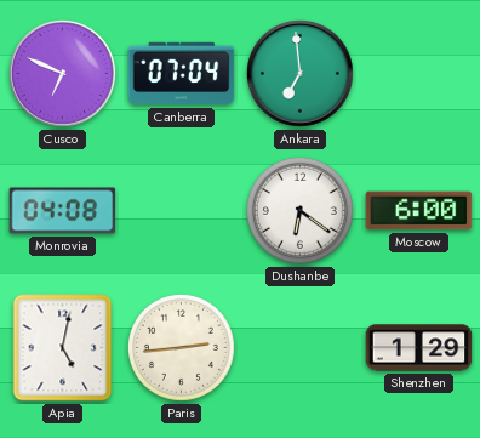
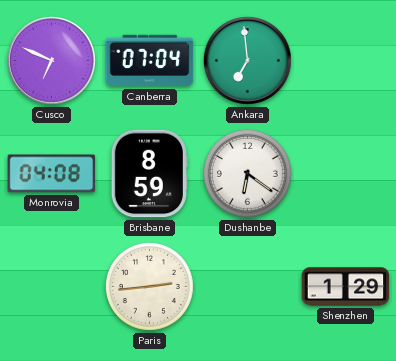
Brisbane: none -> 8:59
Moscow: 6:00 -> none
Apia: 5:02 -> none
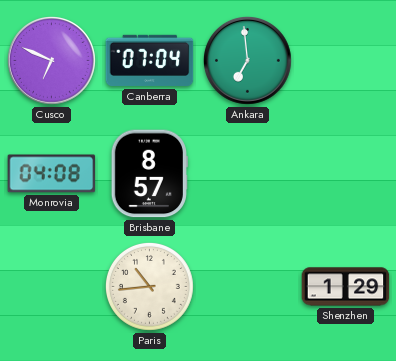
Brisbane: 8:59 -> 8:57
Dushanbe: 6:21 -> none
Paris: 2:44 -> 10:44
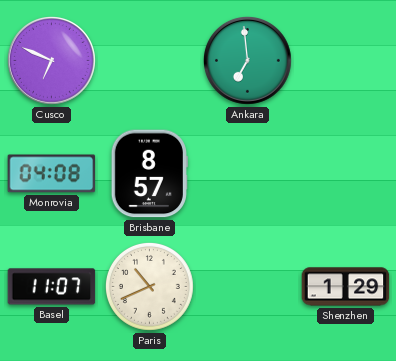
Canberra: 07:04 -> none
Basel: none -> 11:07
Paris: 10:44 -> 10:41
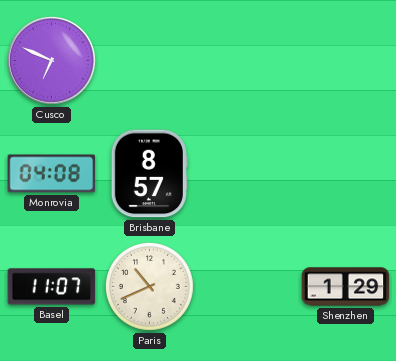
Ankara: 6:59 -> none
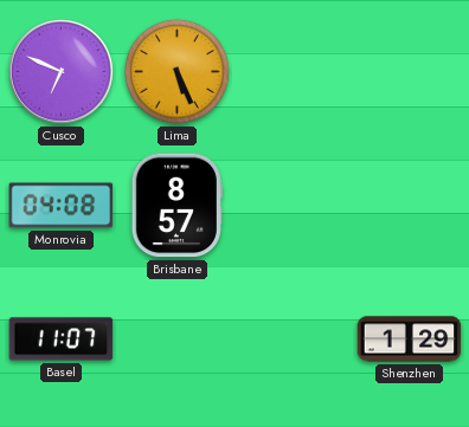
Lima: none -> 5:26
Paris: 10:41 -> none
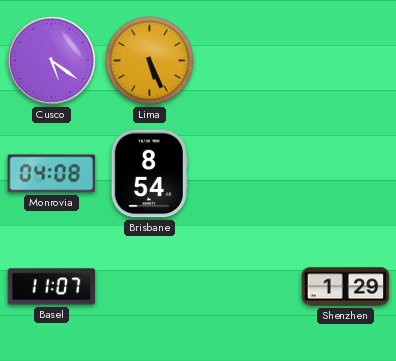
Cusco: 6:49 -> 5:21
Brisbane: 8:57 -> 8:54
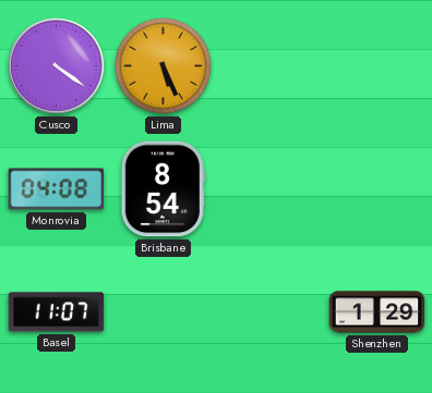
Cusco: 5:21 -> 4:21
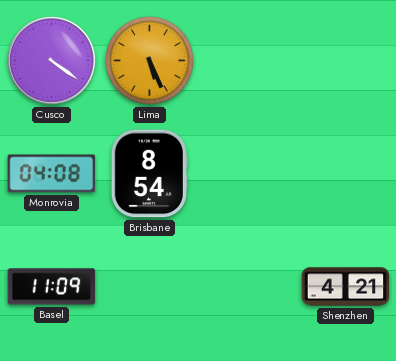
Basel: 11:07 -> 11:09
Shenzhen: 1:29 -> 4:21
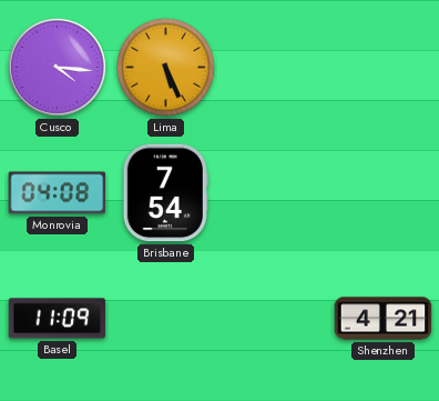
Cusco: 4:21 -> 4:16
Brisbane: 8:54 -> 7:54
